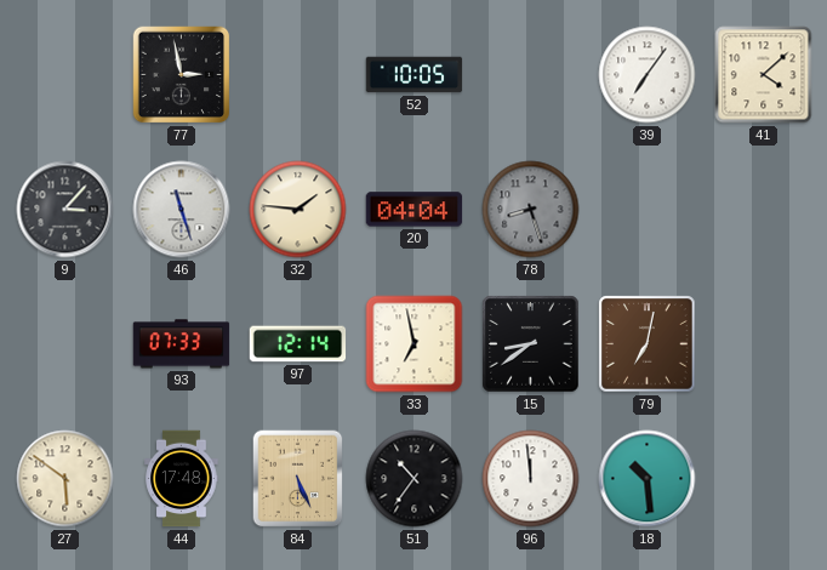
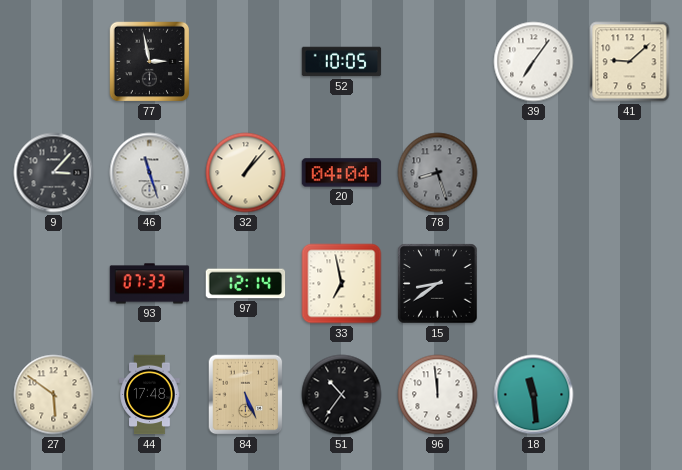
41: 4:08 -> 9:08
32: 1:46 -> 1:07
79: 7:02 -> none
18: 10:29 -> 11:29
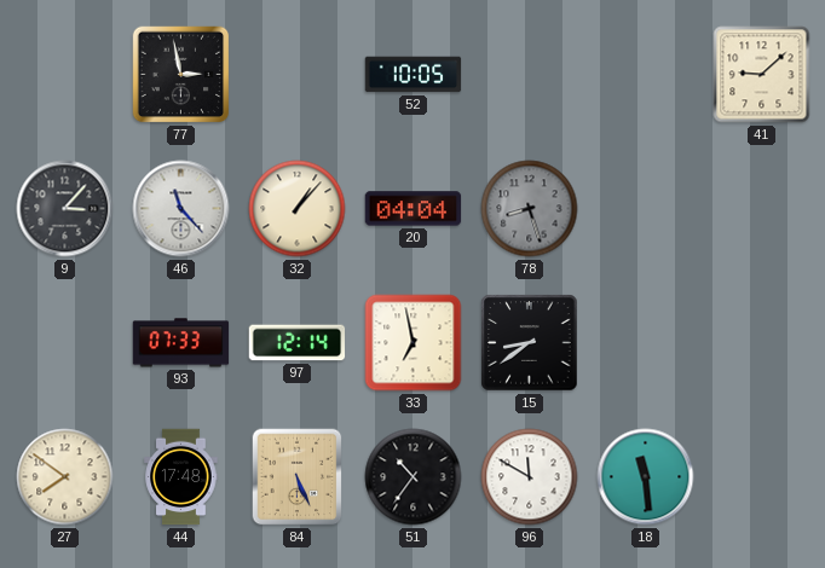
39: 7:06 -> none
46: 11:27 -> 11:23
27: 5:51 -> 7:51
96: 11:59 -> 11:50
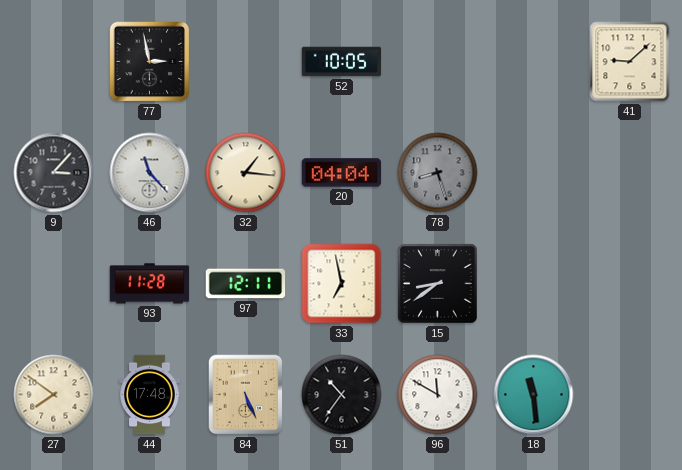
32: 1:07 -> 1:16
93: 07:33 -> 11:28
97: 12:14 -> 12:11
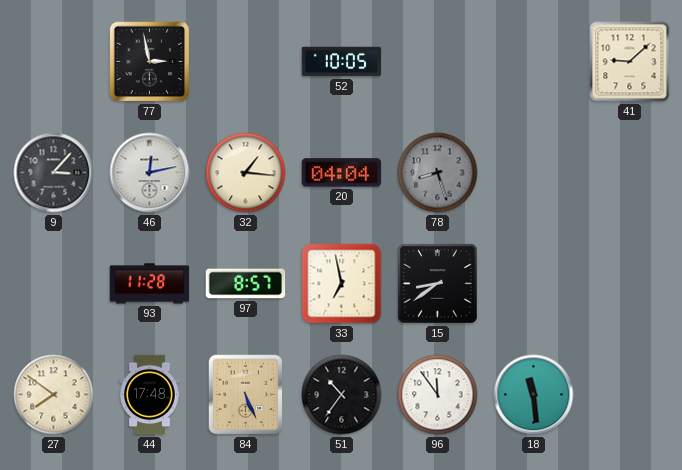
46: 11:23 -> 12:13
97: 12:11 -> 8:57
96: 11:50 -> 11:54
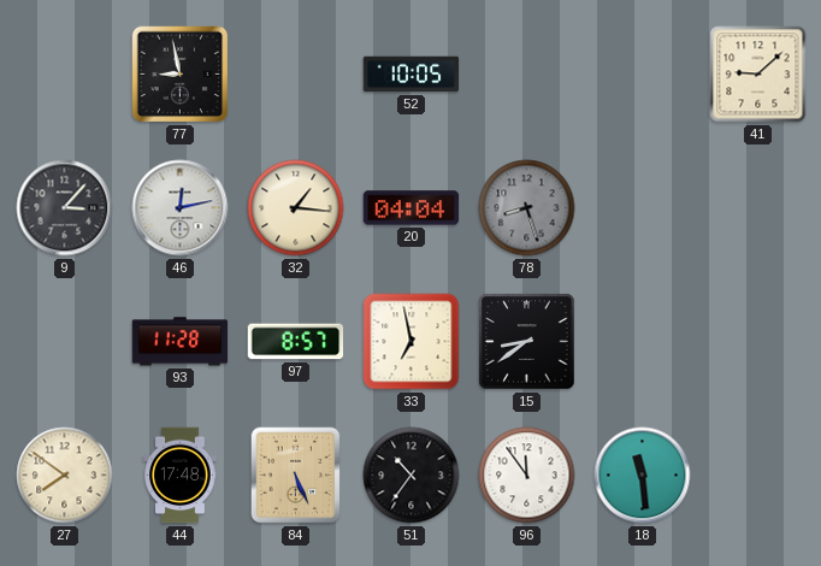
77: 2:58 -> 8:58
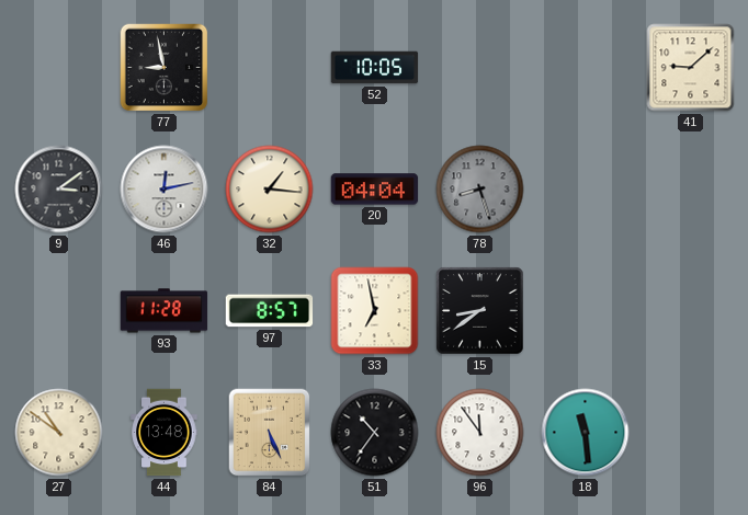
9: 3:07 -> 3:09
27: 7:51 -> 10:51
44: 17:48 -> 13:48
